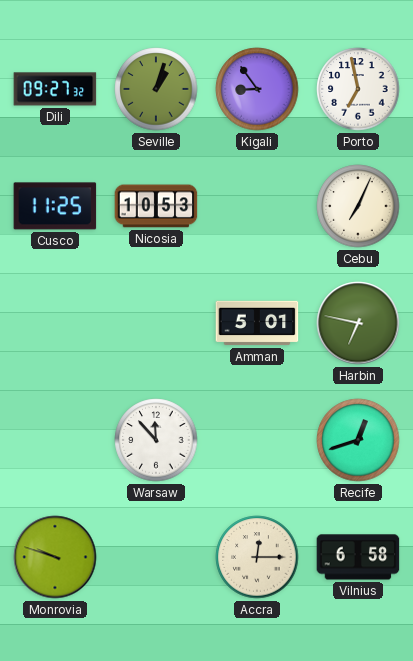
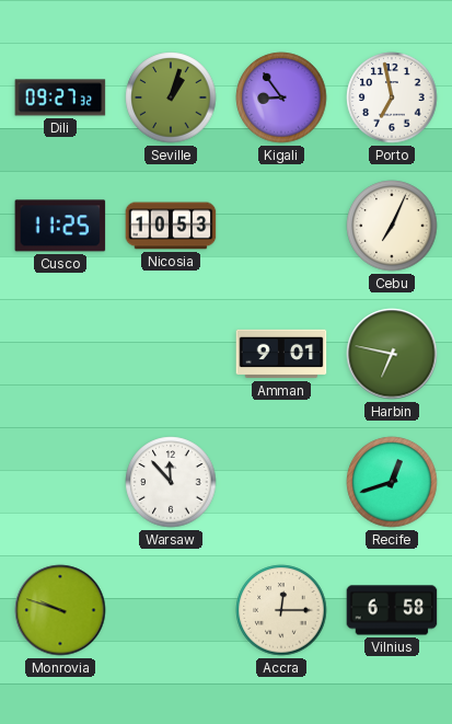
Amman: 5:01 -> 9:01
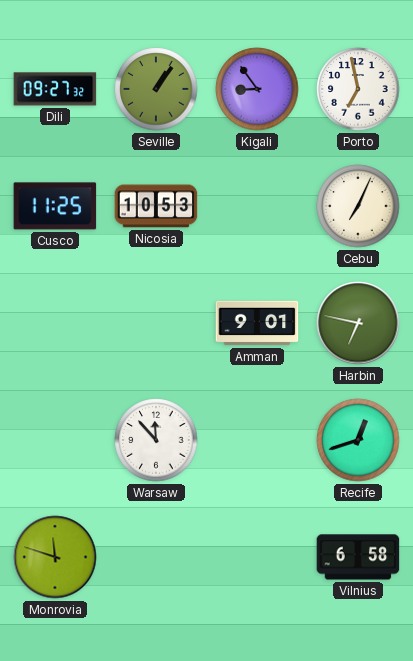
Seville: 1:03 -> 1:06
Monrovia: 9:48 -> 11:48
Accra: 12:15 -> none
